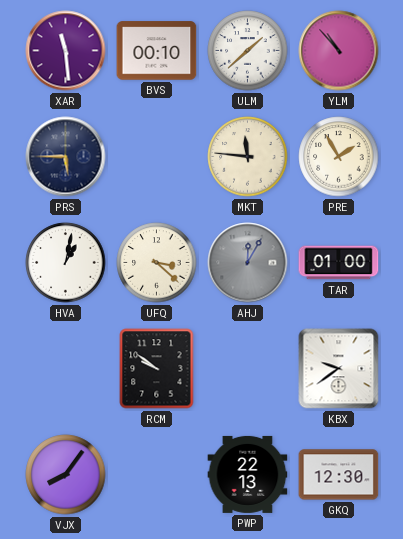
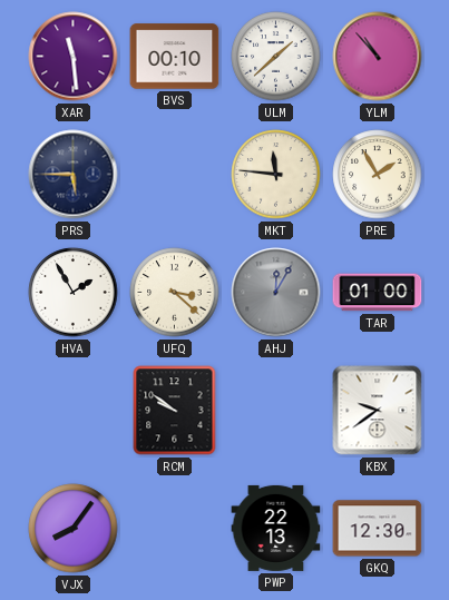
HVA: 1:02 -> 1:55
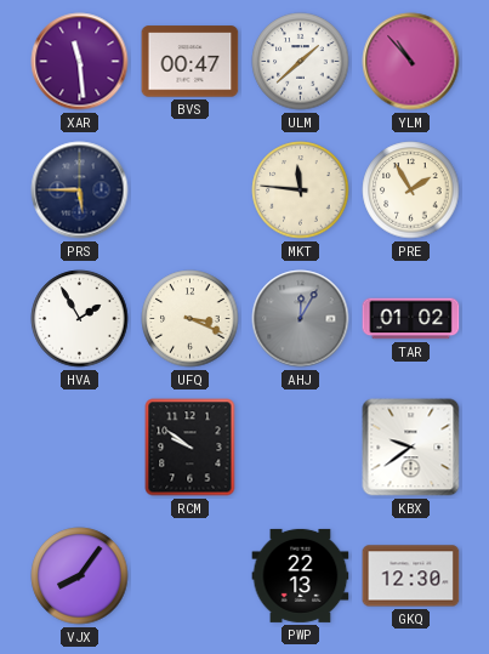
BVS: 00:10 -> 00:47
UFQ: 3:22 -> 3:19
TAR: 01:00 -> 01:02
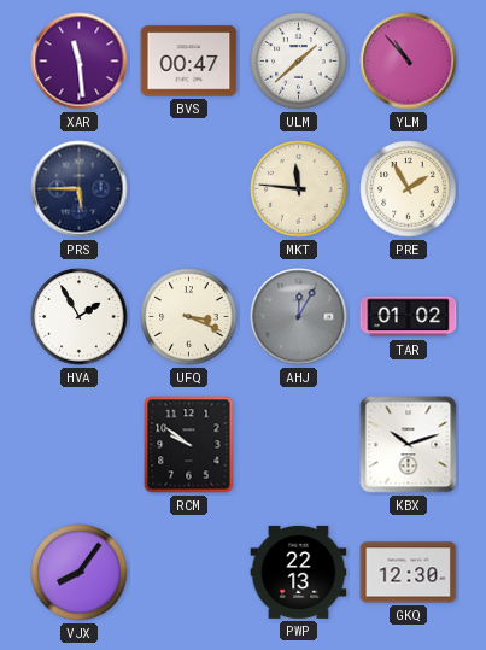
KBX: 9:39 -> 10:12
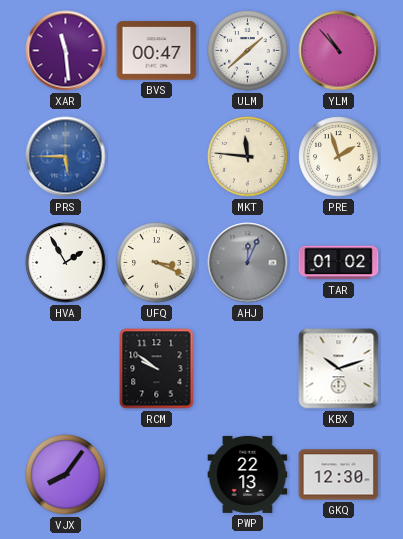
PRS dial: navy -> blue
PRE: 1:55 -> 1:57
AHJ: 12:05 -> 12:04
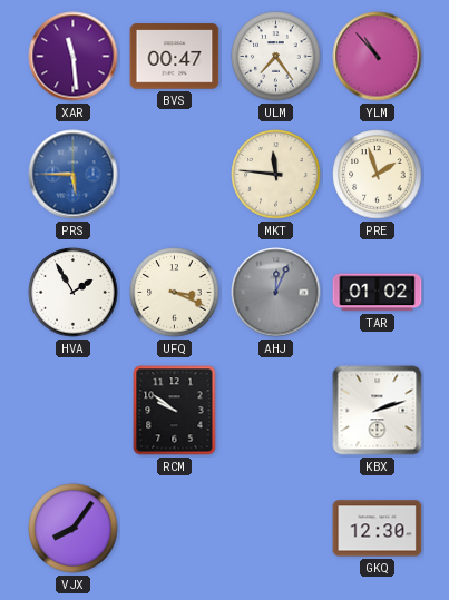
ULM: 1:38 -> 7:24
KBX: 10:12 -> 2:12
PWP: 22:13 -> none
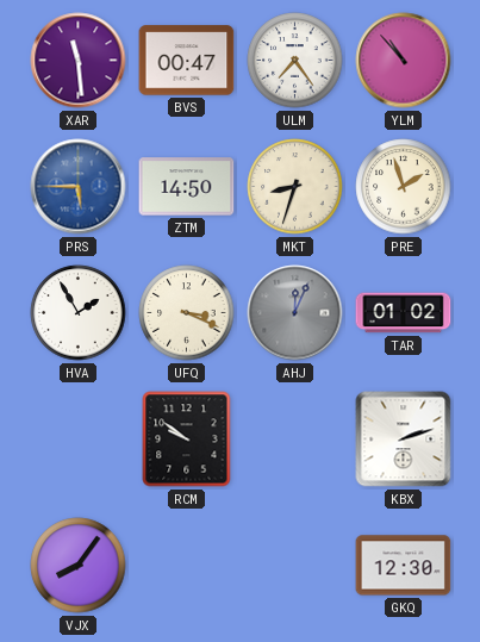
ZTM: none -> 14:50
MKT: 11:46 -> 8:33
